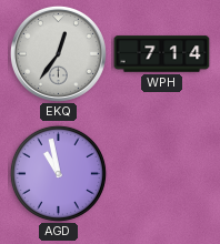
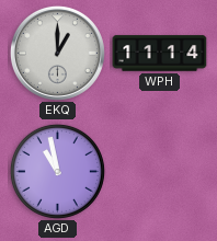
EKQ: 12:36 -> 1:00
WPH: 7:14 -> 11:14
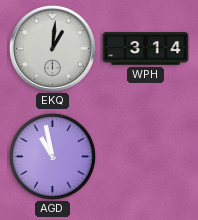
EKQ: 1:00 -> 1:01
WPH: 11:14 -> 3:14
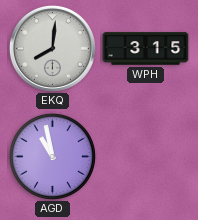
EKQ: 1:01 -> 8:01
WPH: 3:14 -> 3:15
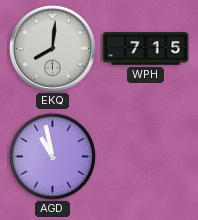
WPH: 3:15 -> 7:15
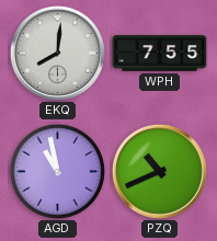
WPH: 7:15 -> 7:55
PZQ: none -> 10:41
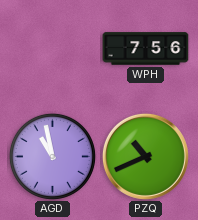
EKQ: 8:01 -> none
WPH: 7:55 -> 7:56
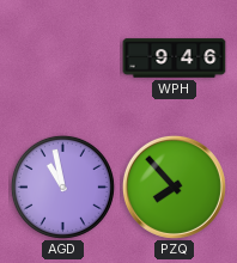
WPH: 7:56 -> 9:46
PZQ: 10:41 -> 7:53
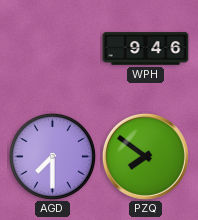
AGD: 10:58 -> 7:30
PZQ: 7:53 -> 7:51
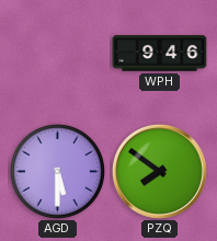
AGD: 7:30 -> 5:30
